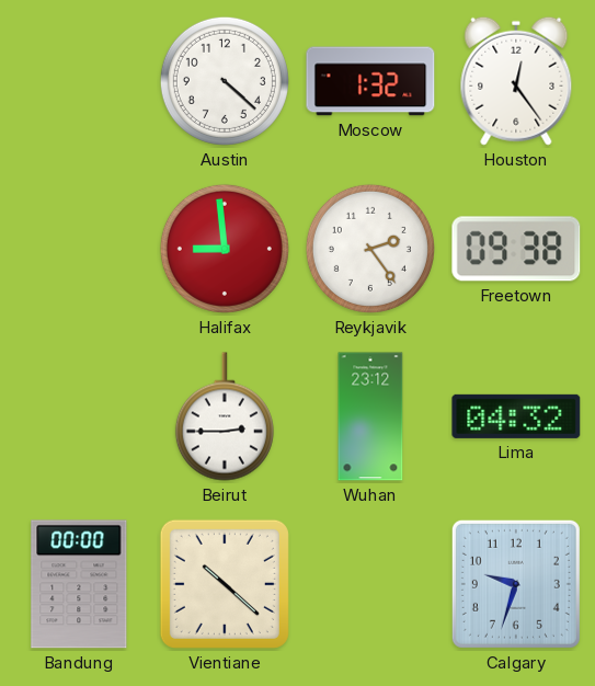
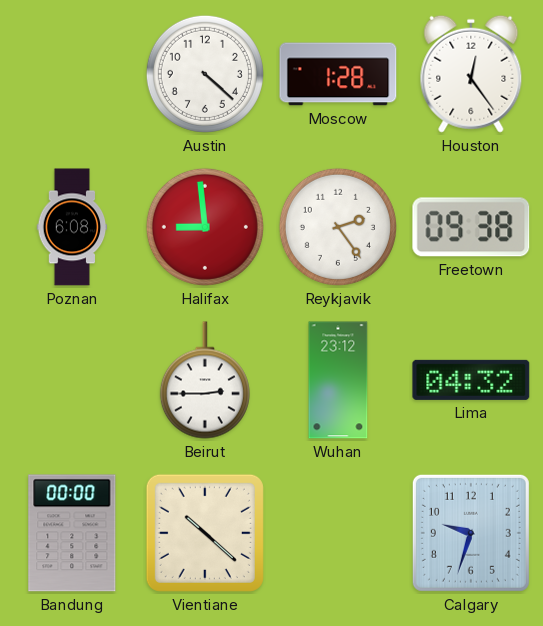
Moscow: 1:32 -> 1:28
Poznan: none -> 6:08
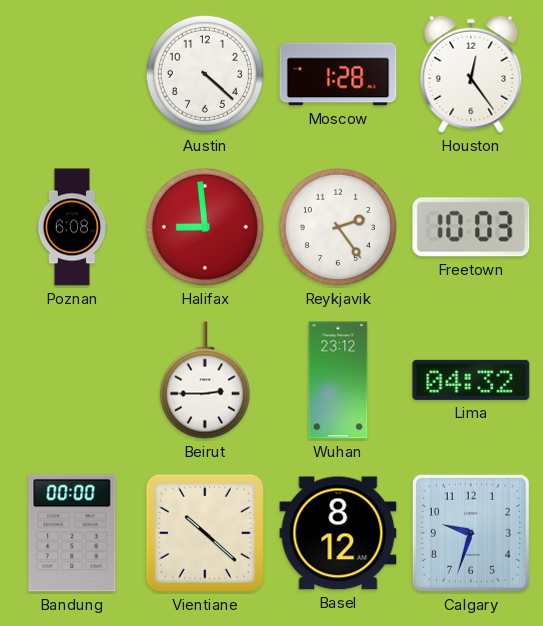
Freetown: 09:38 -> 10:03
Basel: none -> 8:12
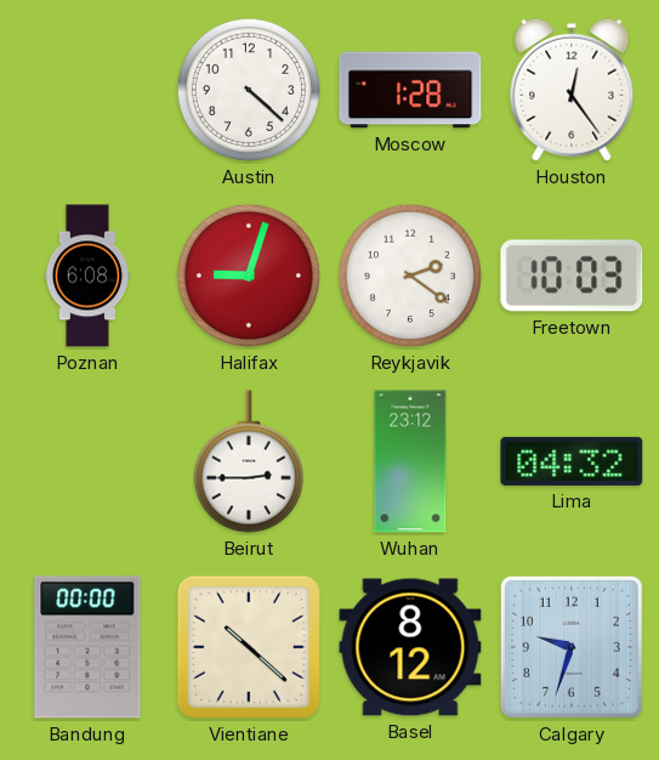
Halifax: 8:59 -> 9:03
Reykjavik: 2:24 -> 2:21
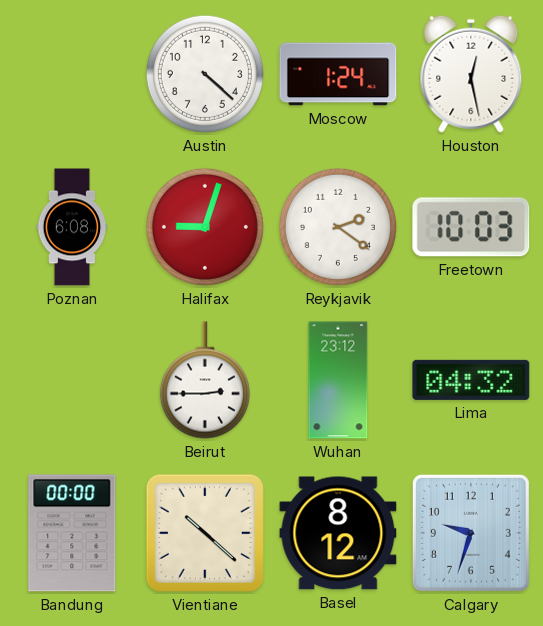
Moscow: 1:28 -> 1:24
Houston: 12:24 -> 12:28
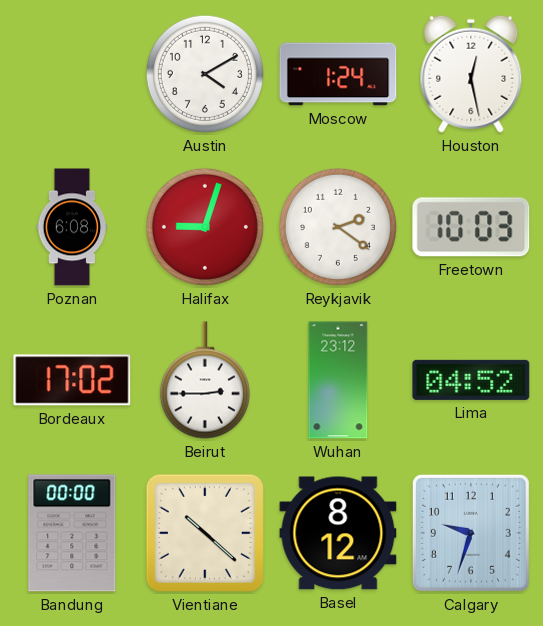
Austin: 4:22 -> 4:10
Bordeaux: none -> 17:02
Lima: 04:32 -> 04:52
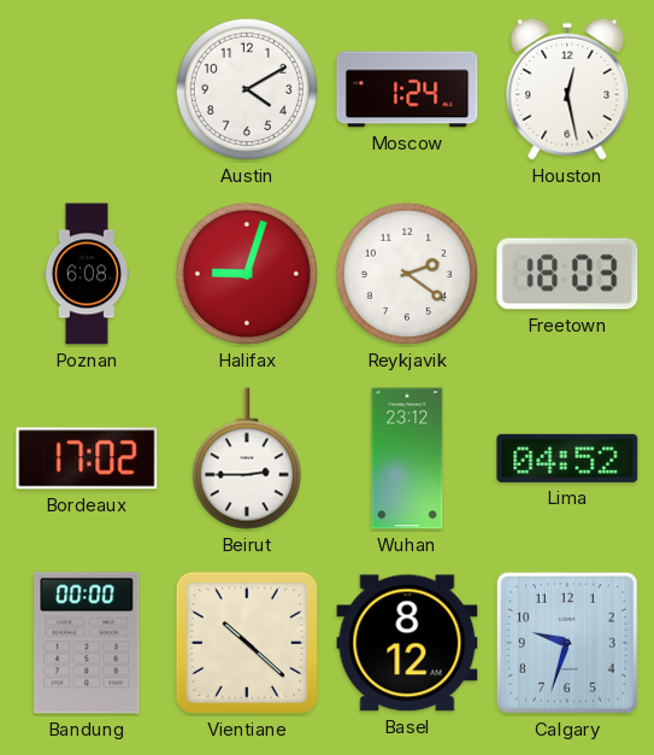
Freetown: 10:03 -> 18:03
